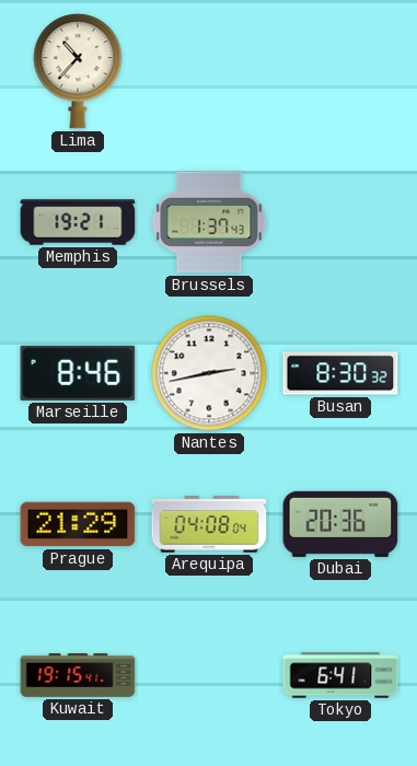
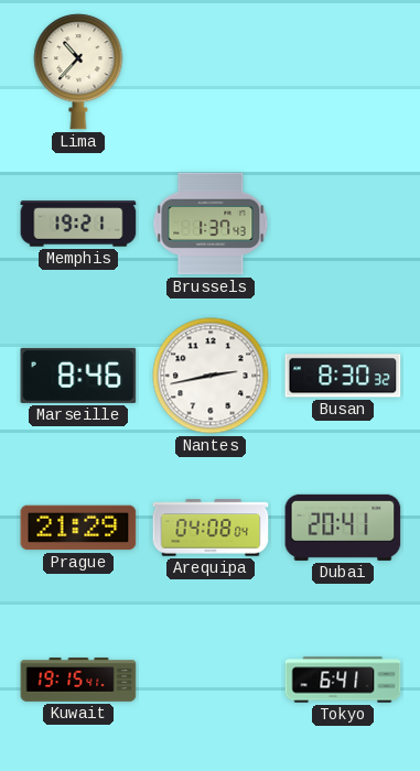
Dubai: 20:36 -> 20:41
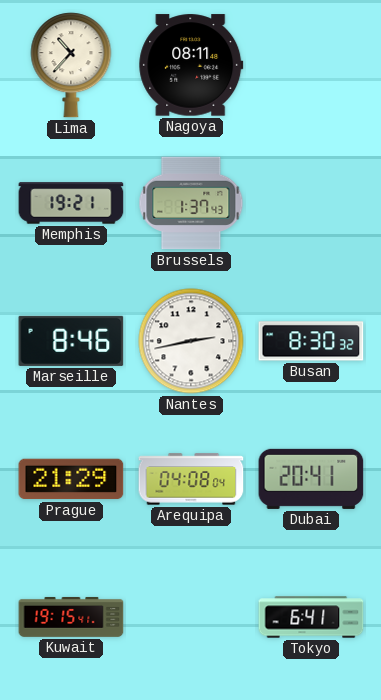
Nagoya: none -> 08:11
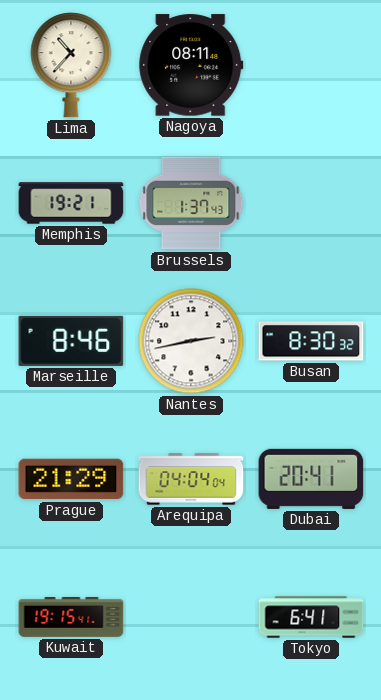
Arequipa: 04:08 -> 04:04
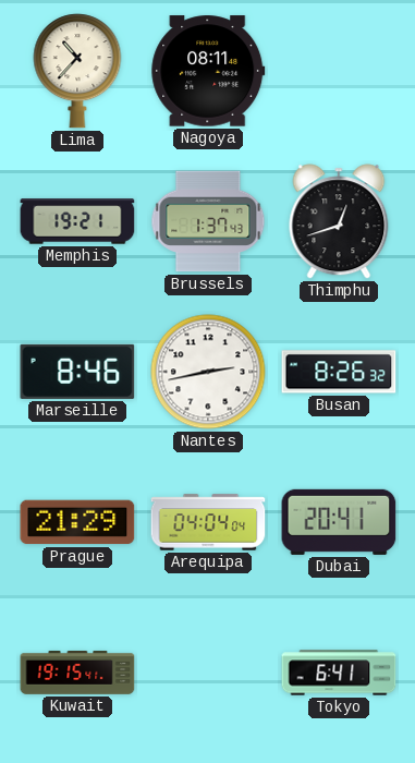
Thimphu: none -> 12:42
Busan: 8:30 -> 8:26
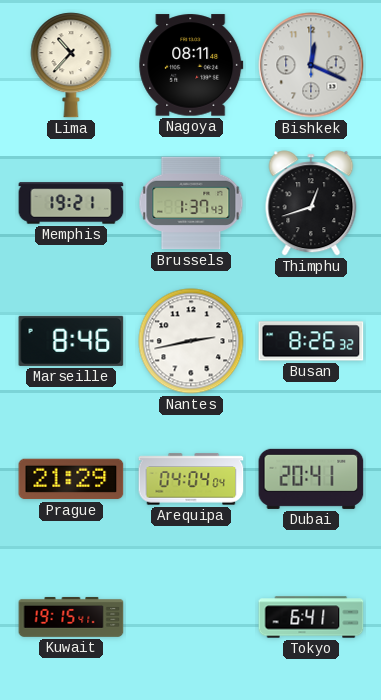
Bishkek: none -> 12:19
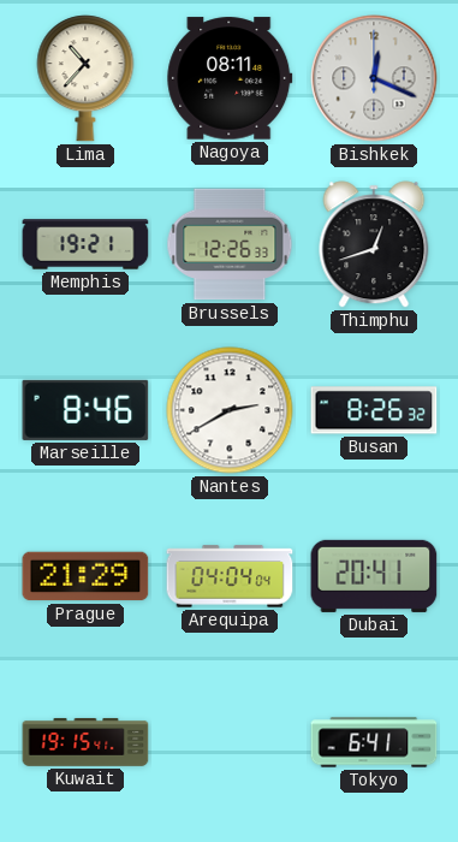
Brussels: 1:37 -> 12:26
Nantes: 2:43 -> 2:40
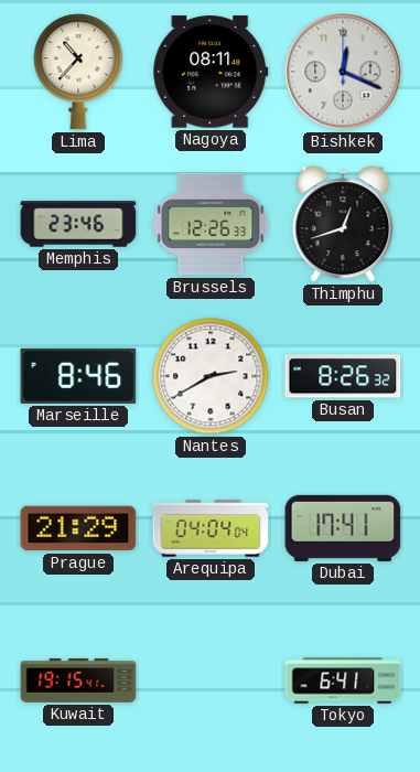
Memphis: 19:21 -> 23:46
Dubai: 20:41 -> 17:41
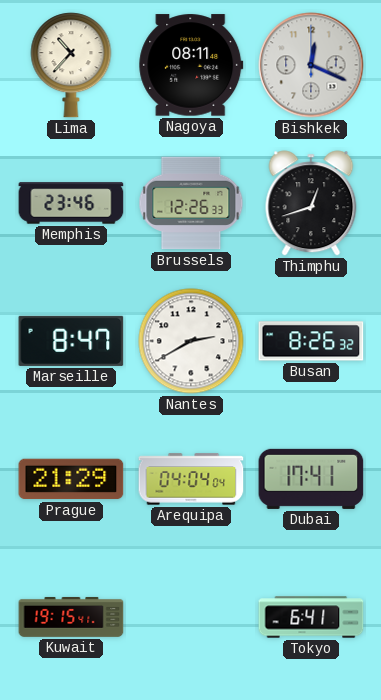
Marseille: 8:46 -> 8:47
